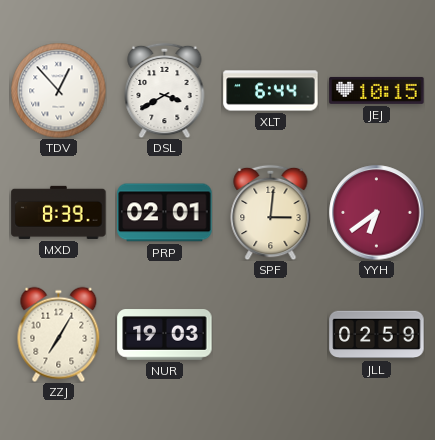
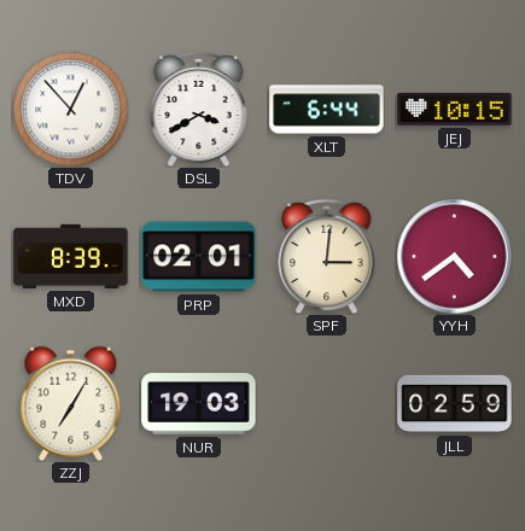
YYH: 6:39 -> 4:39
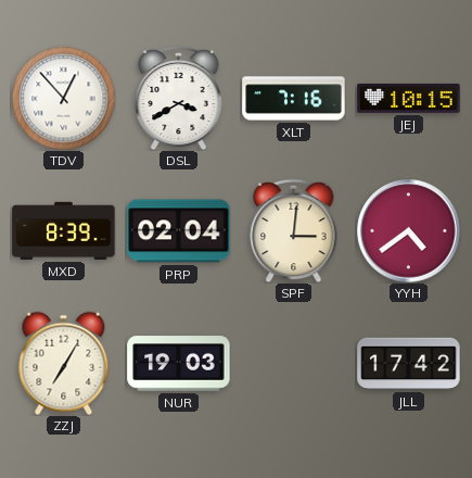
XLT: 6:44 -> 7:16
PRP: 02:01 -> 02:04
JLL: 02:59 -> 17:42
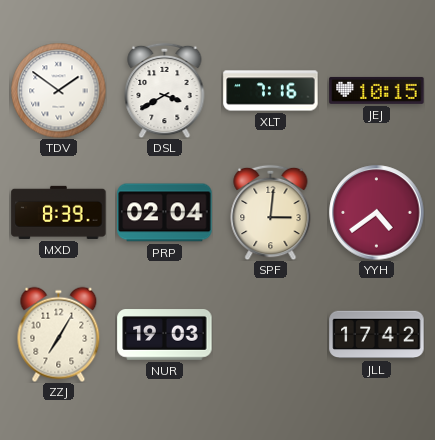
TDV: 12:53 -> 1:51
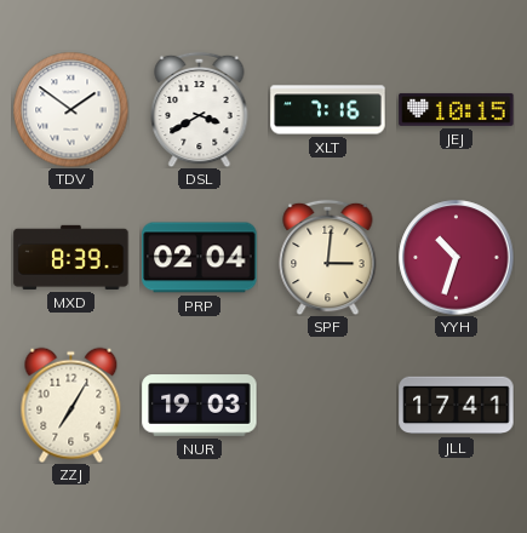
YYH: 4:39 -> 10:33
JLL: 17:42 -> 17:41
